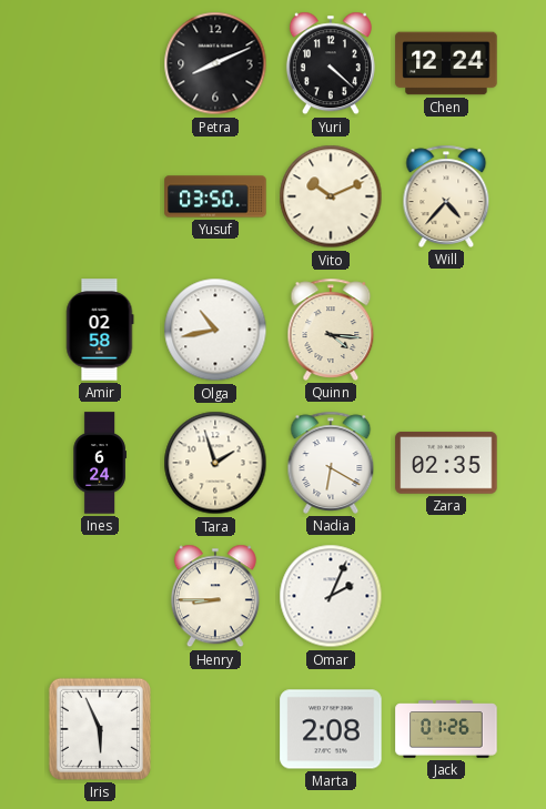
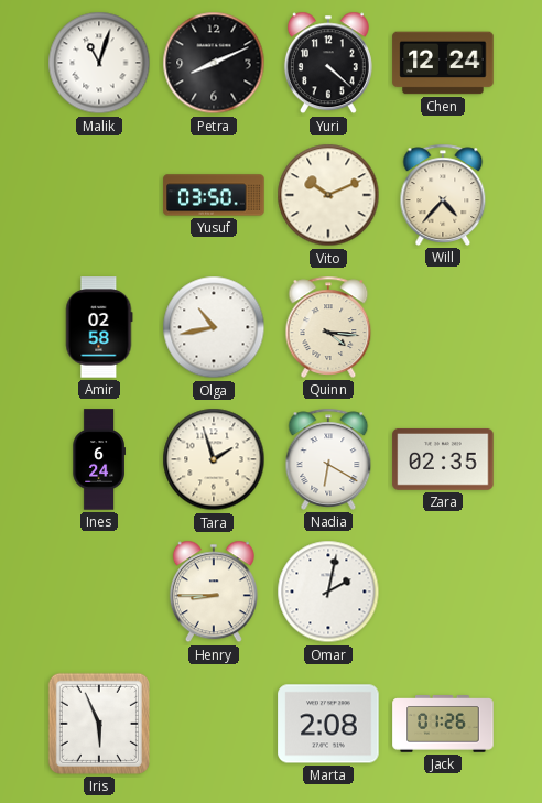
Malik: none -> 11:03
Omar: 2:04 -> 2:02
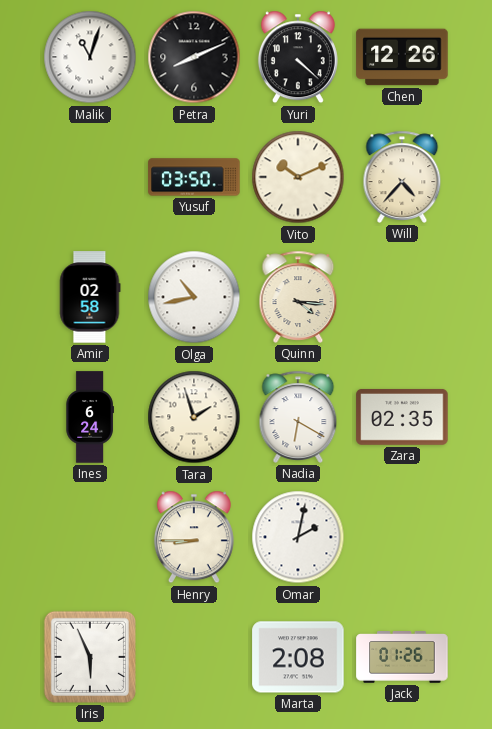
Chen: 12:24 -> 12:26
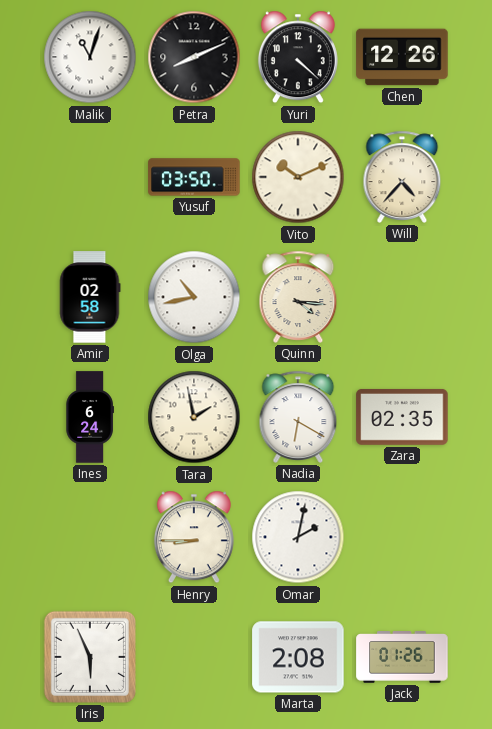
Tara: 1:57 -> 1:58
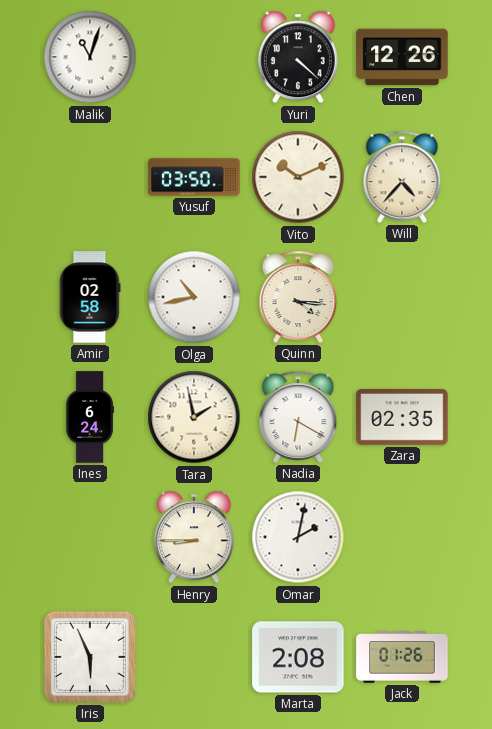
Petra: 8:11 -> none
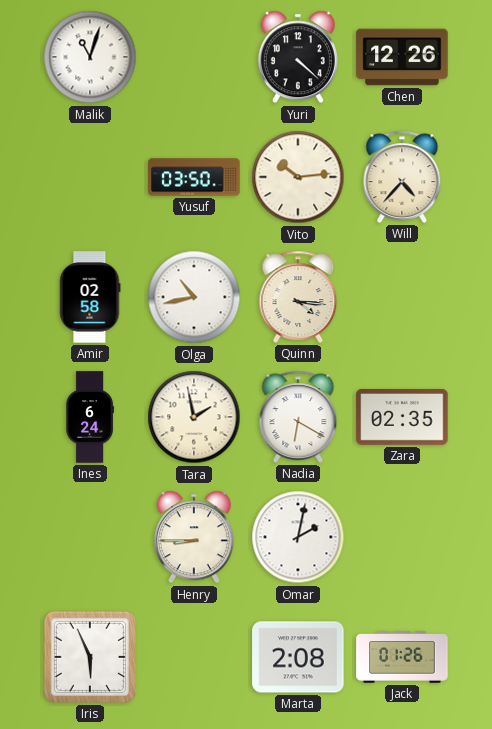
Vito: 10:11 -> 10:14
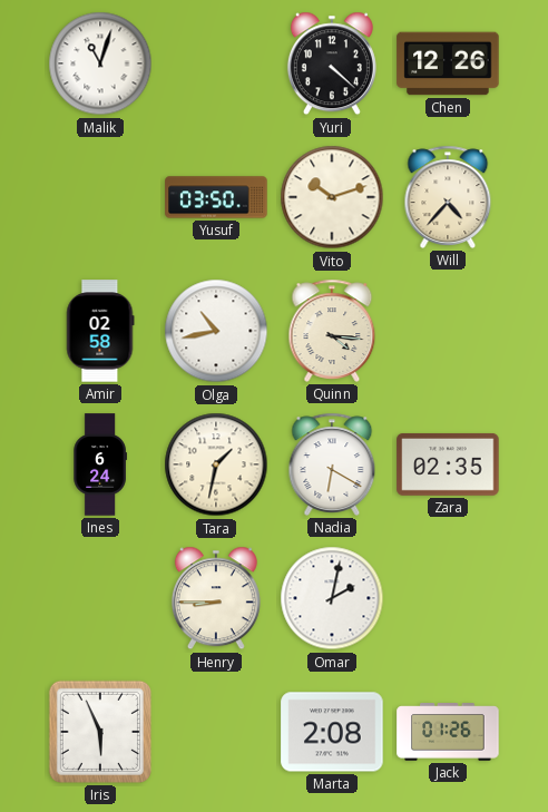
Vito: 10:14 -> 10:12
Tara: 1:58 -> 1:32
